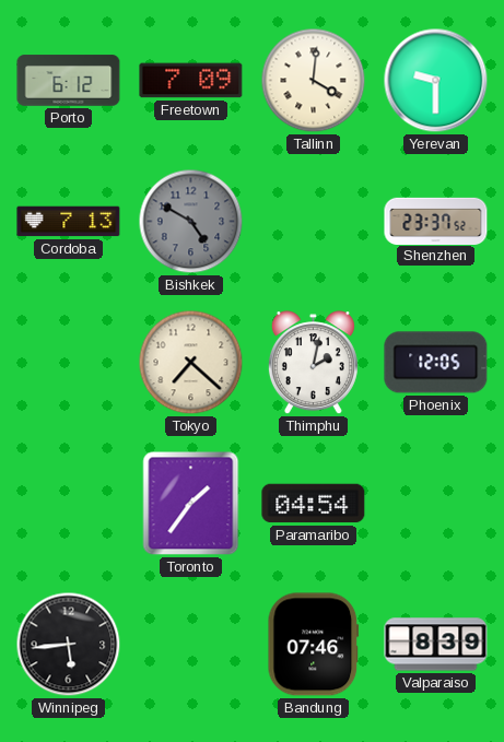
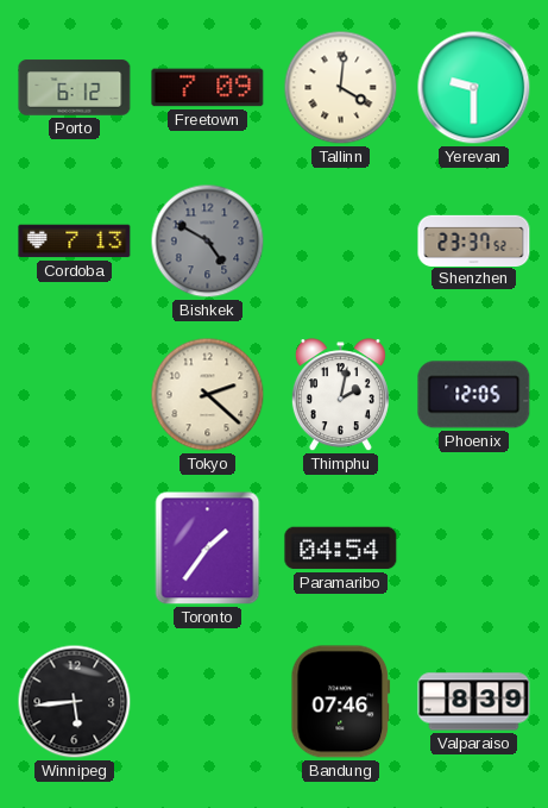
Tokyo: 7:22 -> 2:22
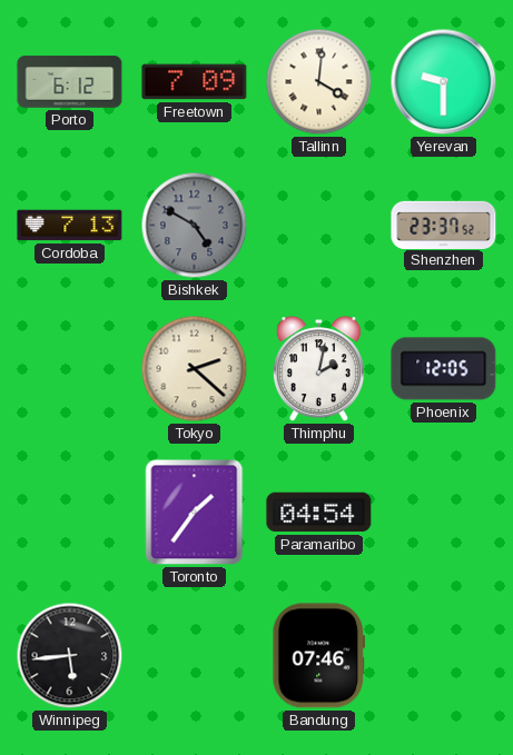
Valparaiso: 8:39 -> none
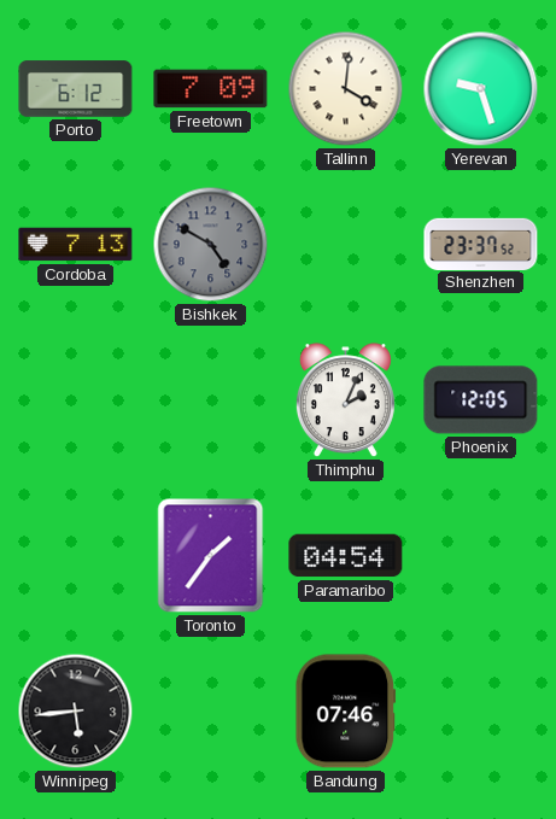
Yerevan: 9:30 -> 9:27
Tokyo: 2:22 -> none
Thimphu: 2:02 -> 2:04
